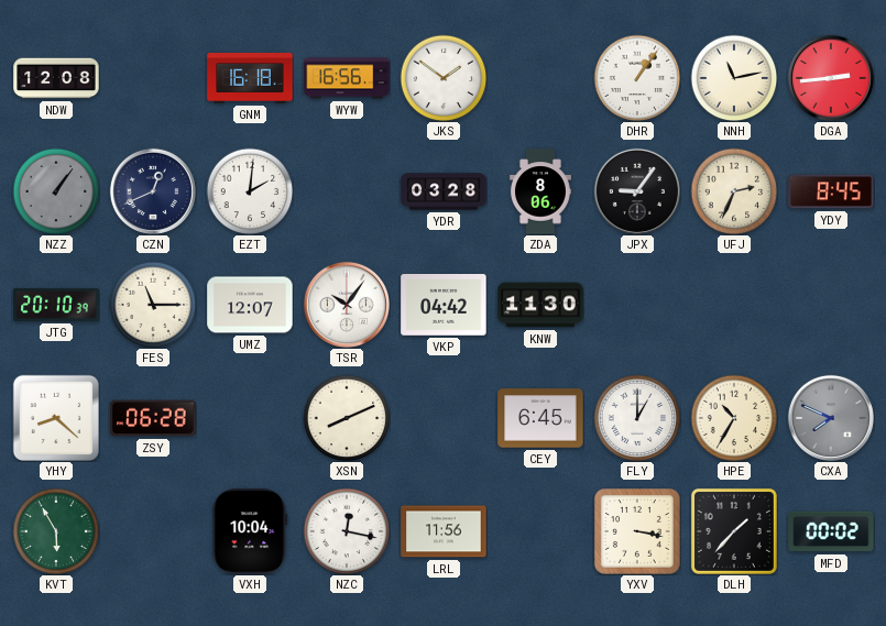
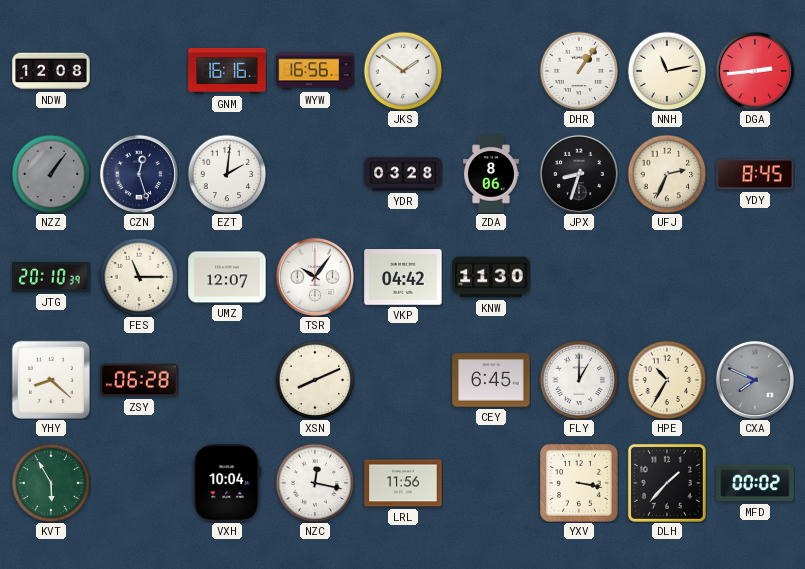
GNM: 16:18 -> 16:16
CZN: 12:41 -> 12:27
JPX: 9:06 -> 8:33
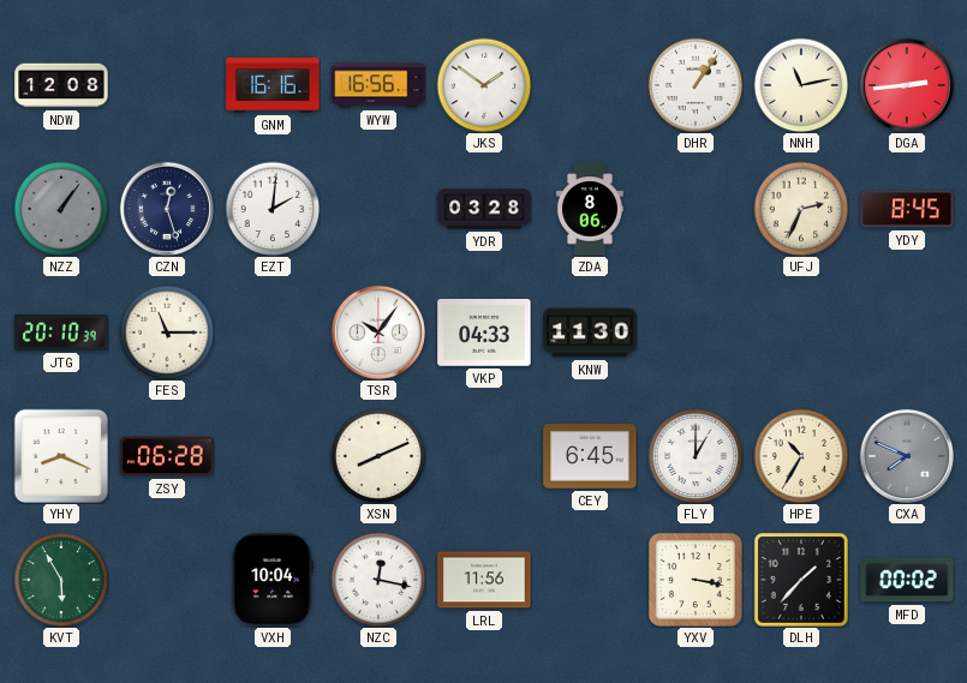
JPX: 8:33 -> none
UMZ: 12:07 -> none
VKP: 04:42 -> 04:33
YHY: 8:22 -> 8:19
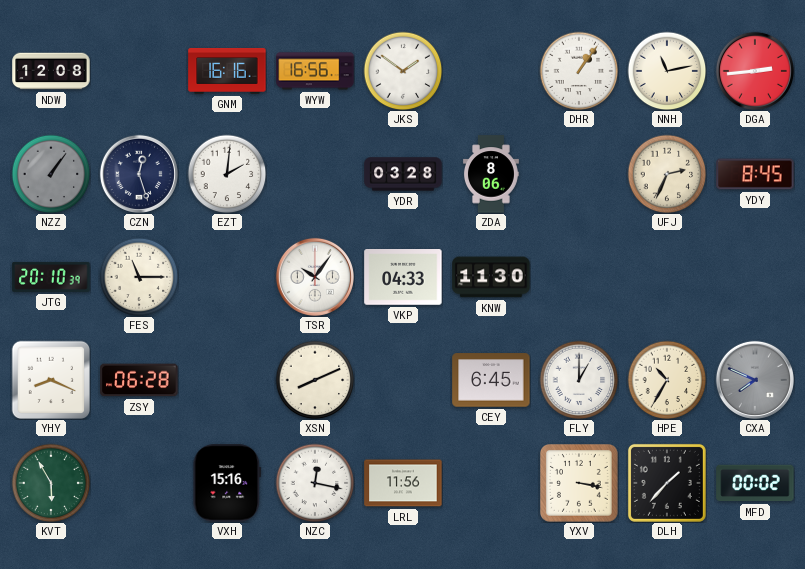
VXH: 10:04 -> 15:16
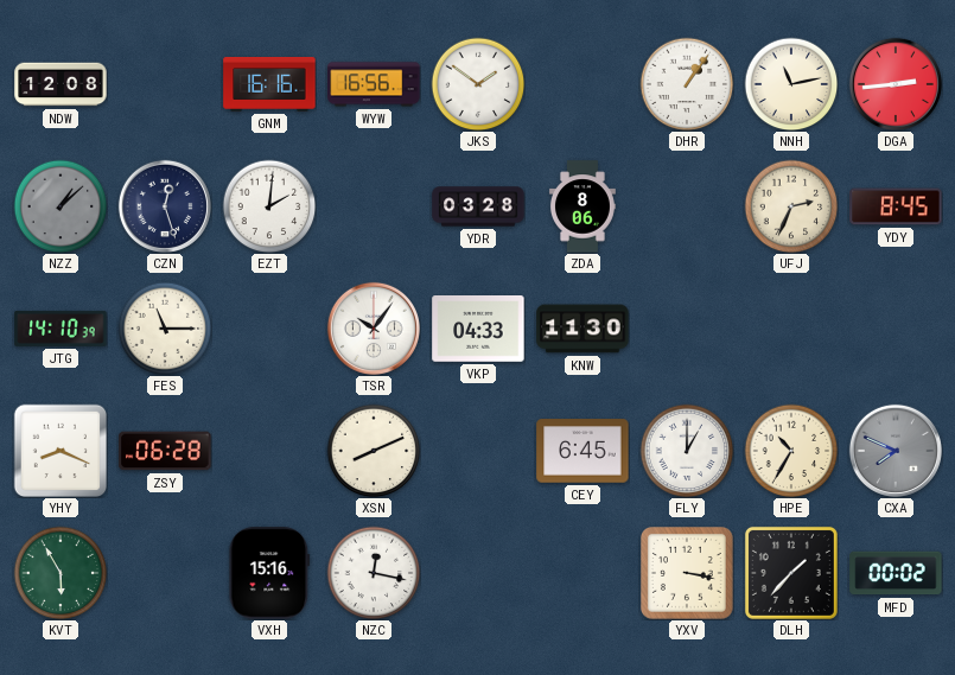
NZZ: 1:06 -> 1:08
JTG: 20:10 -> 14:10
LRL: 11:56 -> none
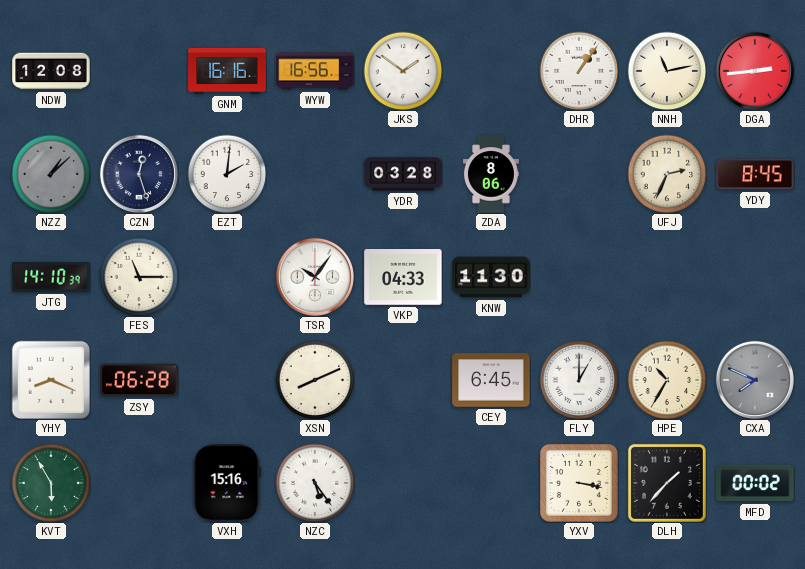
NZC: 12:17 -> 5:24
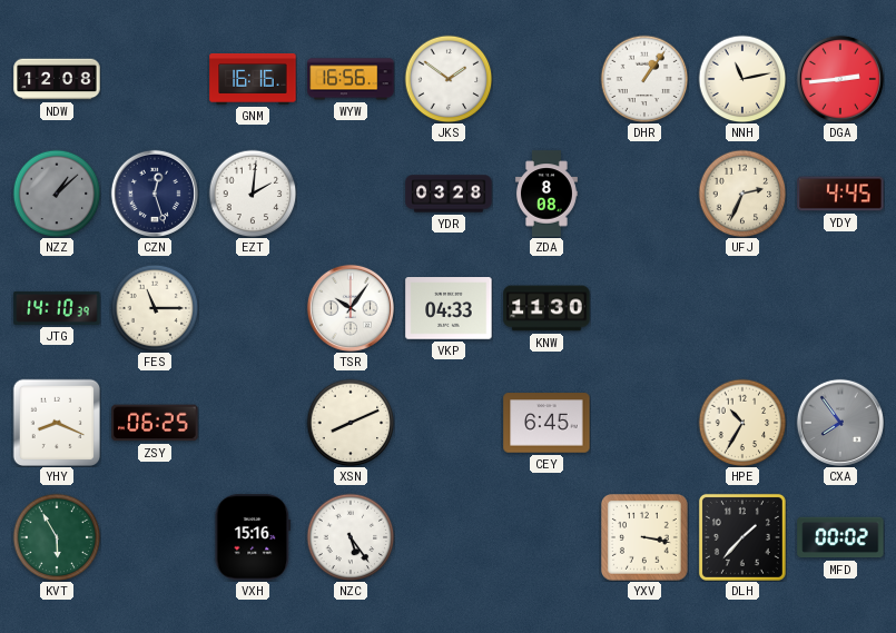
ZDA: 8:06 -> 8:08
YDY: 8:45 -> 4:45
ZSY: 06:28 -> 06:25
FLY: 1:00 -> none
CXA: 7:49 -> 7:54
